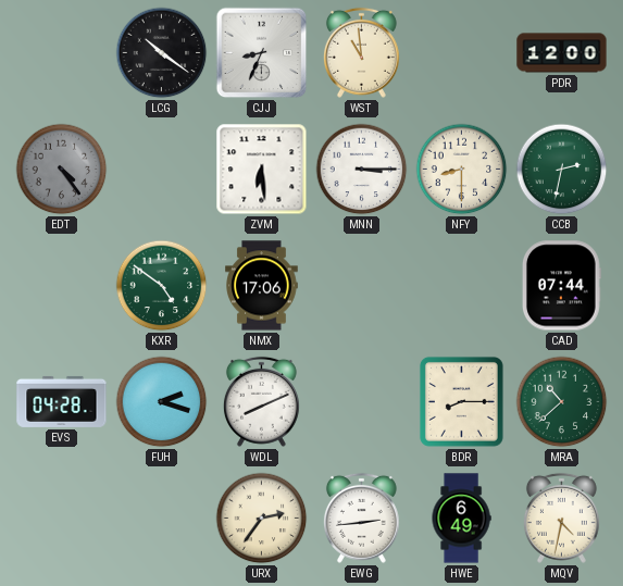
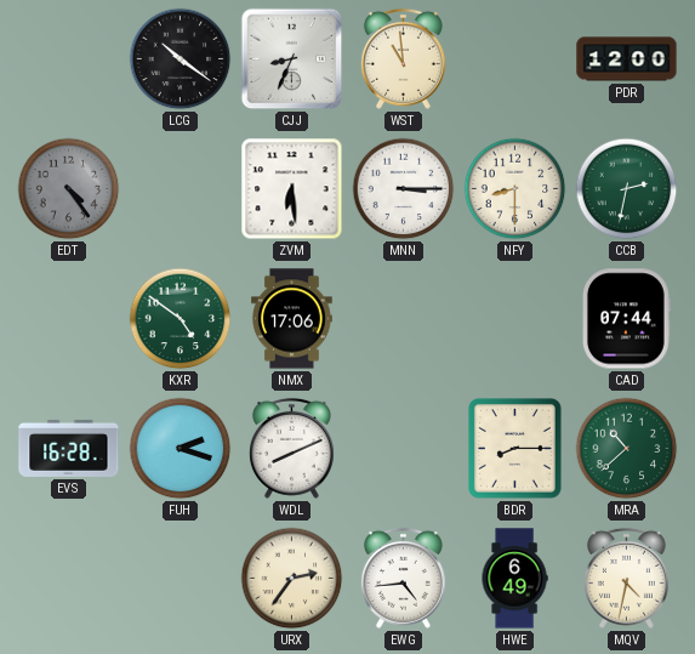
EVS: 04:28 -> 16:28
EWG: 2:44 -> 4:44
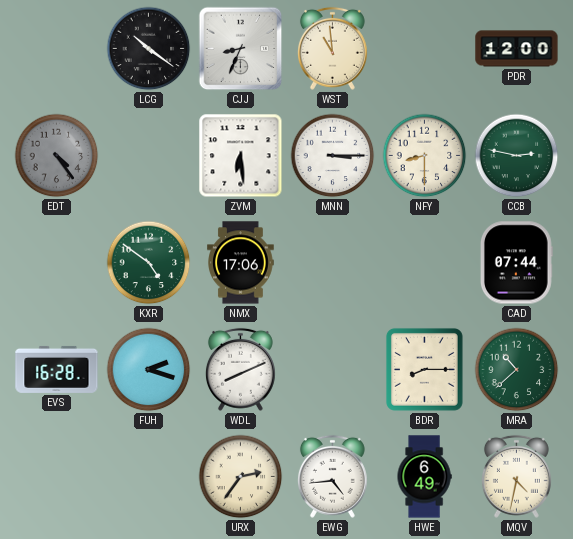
CCB: 2:32 -> 2:47
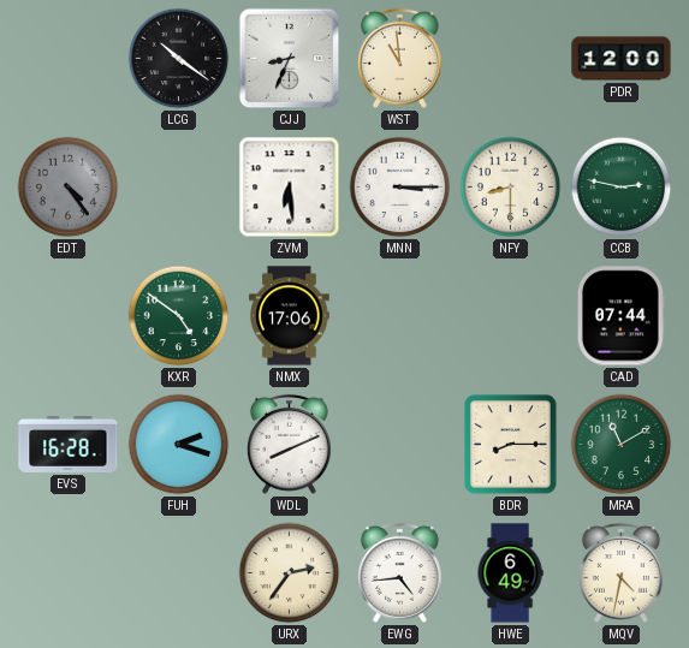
MRA: 10:38 -> 11:10
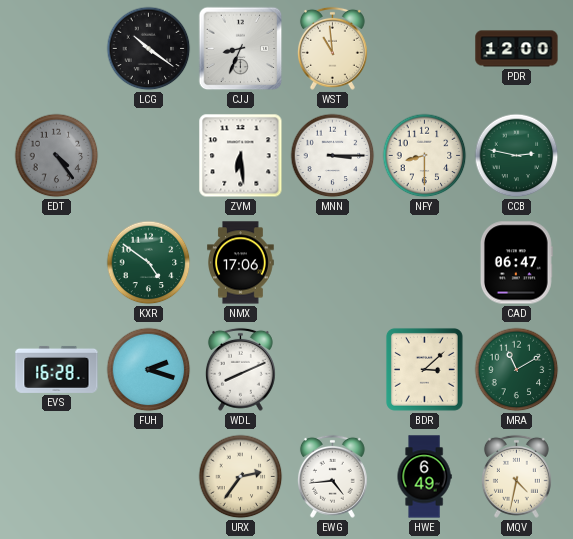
CAD: 07:44 -> 06:47
BDR: 8:15 -> 3:08
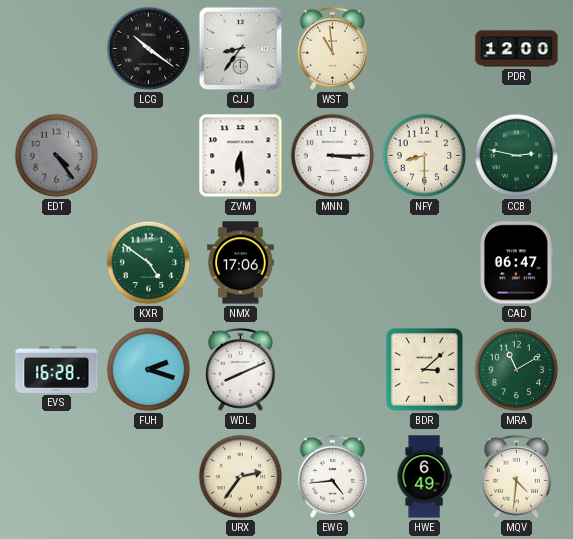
CJJ: 8:34 -> 8:36
MQV: 4:32 -> 4:31
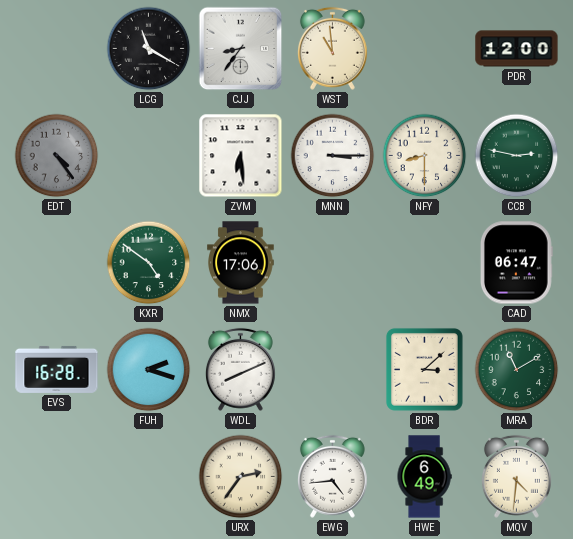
LCG: 10:21 -> 11:20
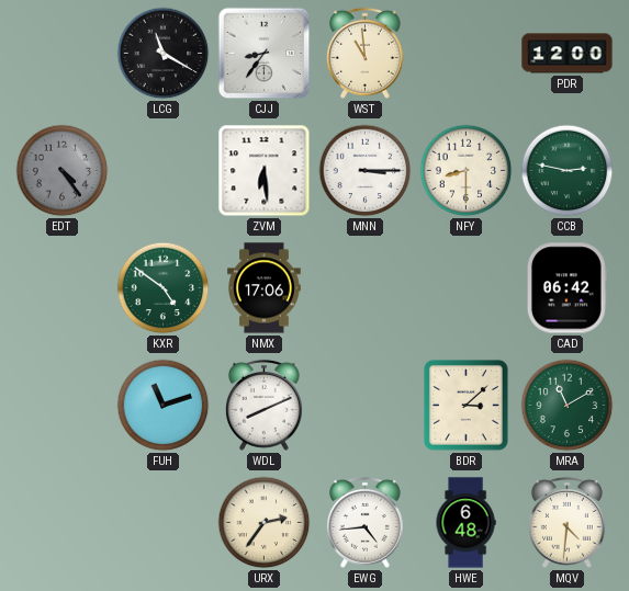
CAD: 06:47 -> 06:42
EVS: 16:28 -> none
FUH: 2:18 -> 11:12
HWE: 6:49 -> 6:48
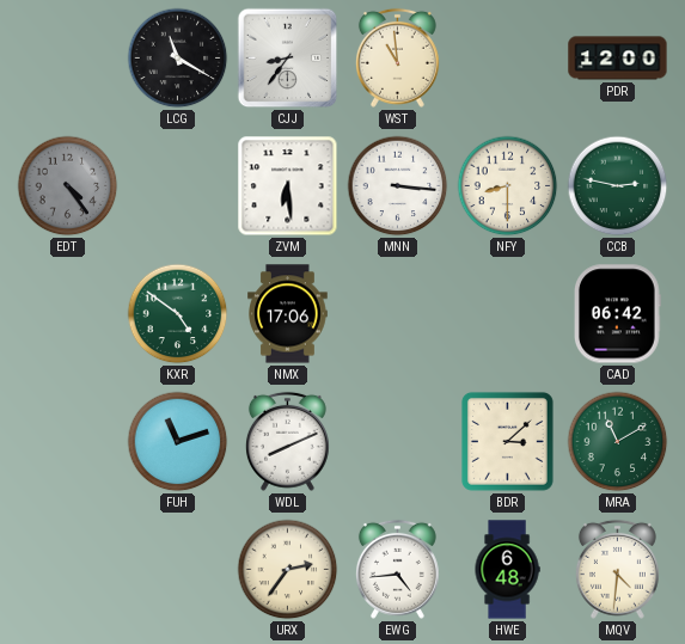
MNN: 3:15 -> 3:16
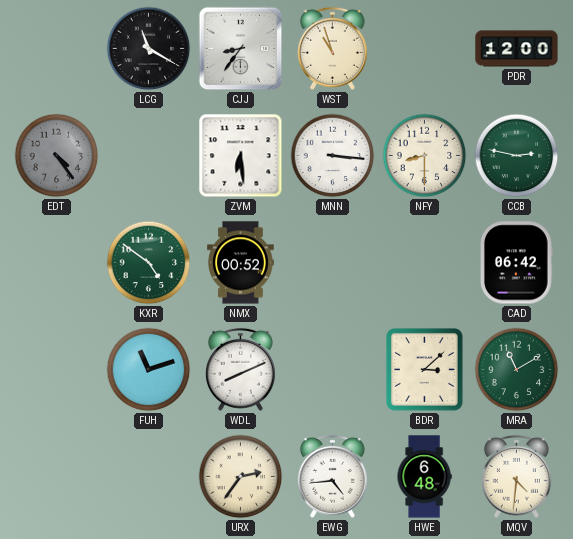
WST: 10:59 -> 10:57
NMX: 17:06 -> 00:52
